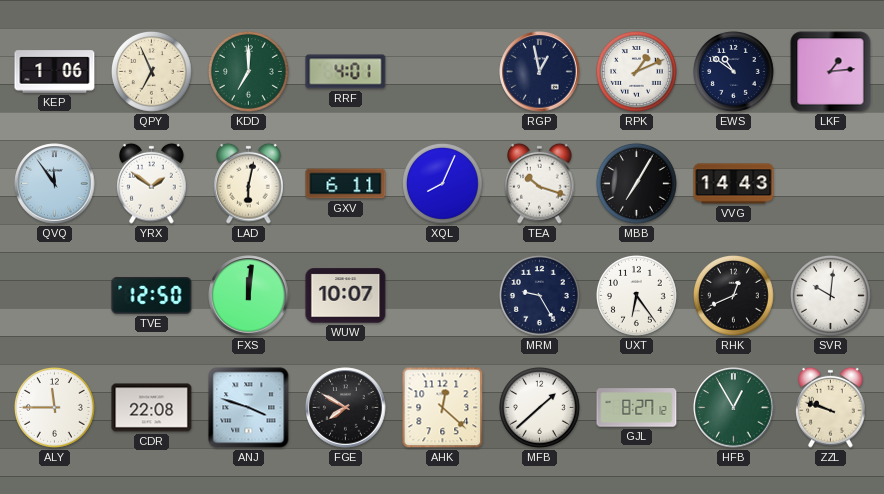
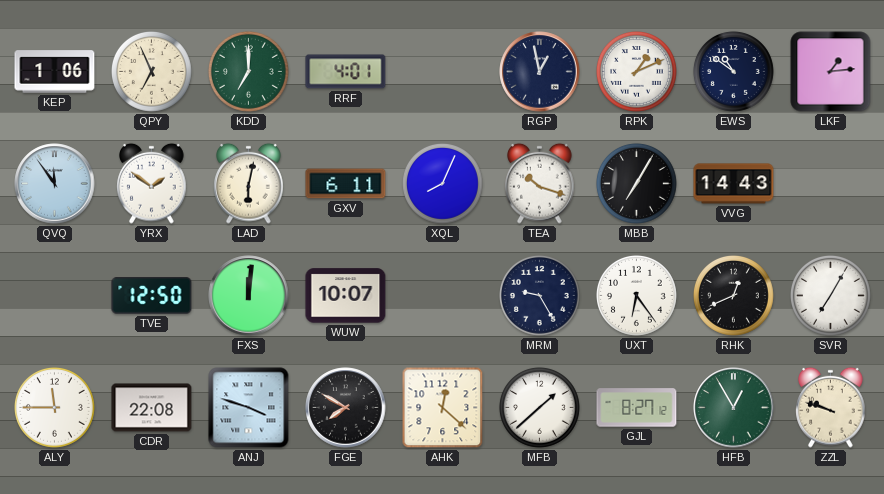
SVR: 10:01 -> 7:05
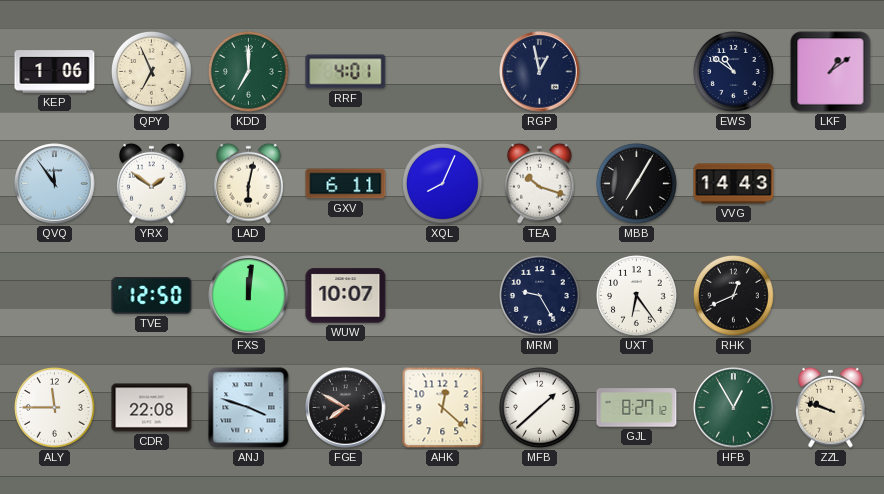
RPK: 1:11 -> none
LKF: 1:14 -> 1:09
SVR: 7:05 -> none
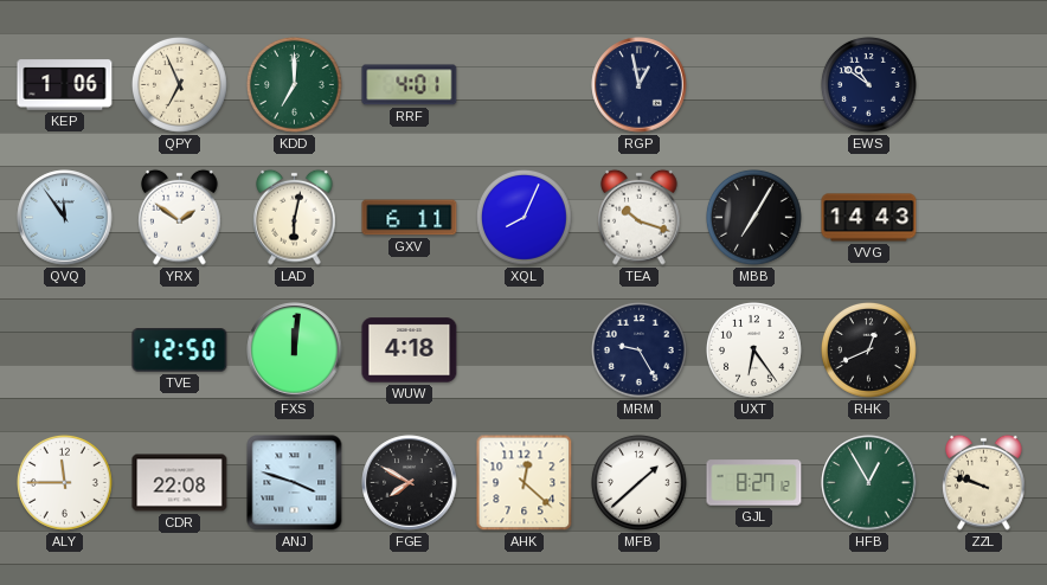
LKF: 1:09 -> none
WUW: 10:07 -> 4:18
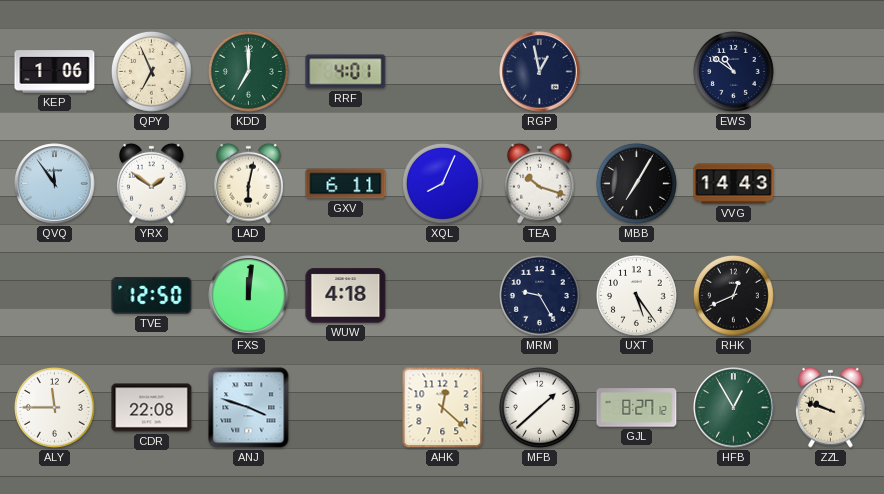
UXT: 6:24 -> 5:24
FGE: 7:50 -> none
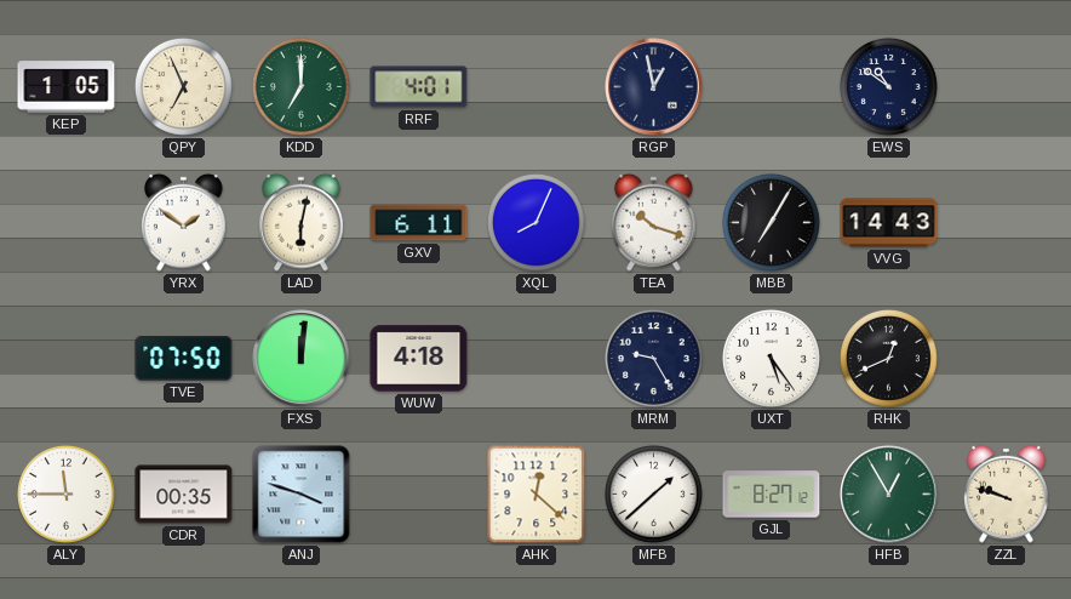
KEP: 1:06 -> 1:05
QVQ: 11:54 -> none
TVE: 12:50 -> 07:50
CDR: 22:08 -> 00:35
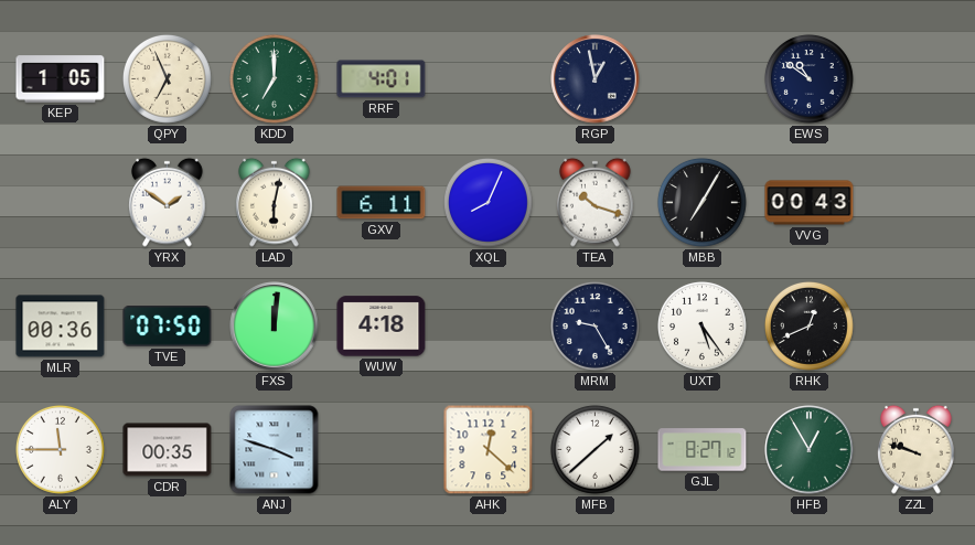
VVG: 14:43 -> 00:43
MLR: none -> 00:36
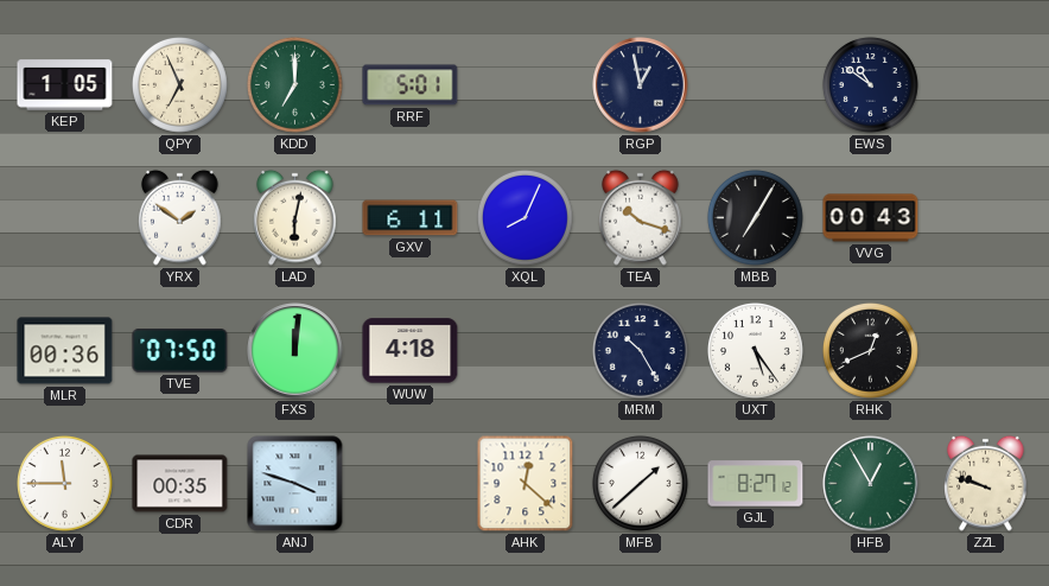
RRF: 4:01 -> 5:01
MRM: 9:25 -> 10:25
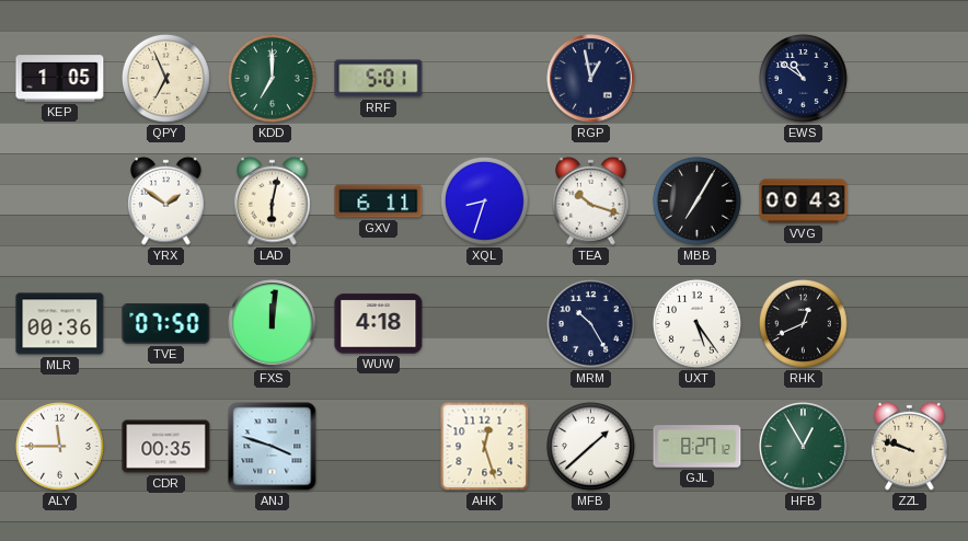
XQL: 8:04 -> 8:33
AHK: 12:22 -> 12:27
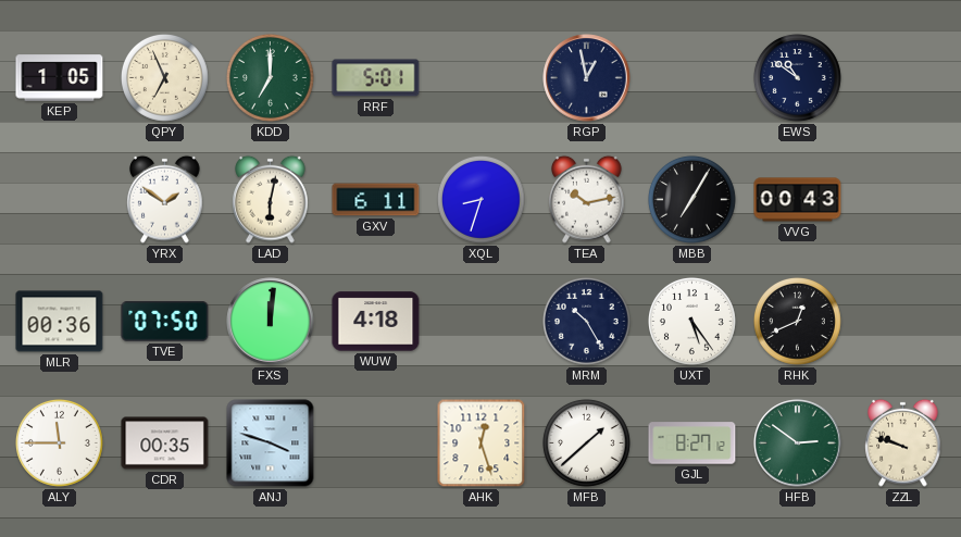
TEA: 10:18 -> 10:13
HFB: 12:55 -> 2:51
